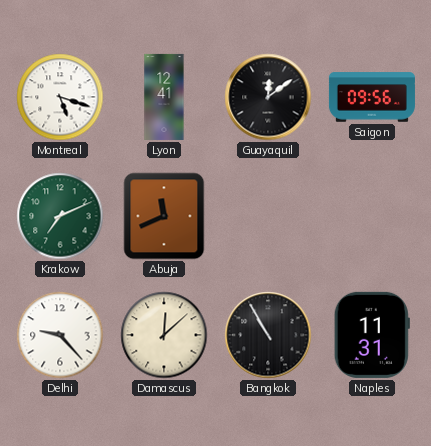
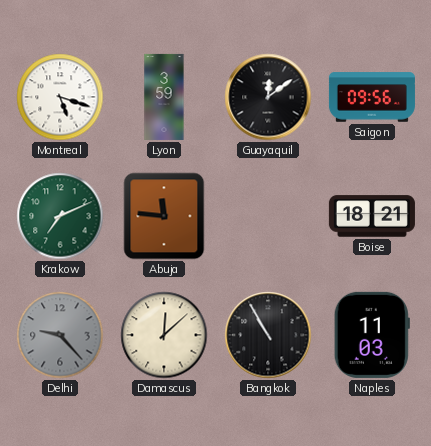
Lyon: 12:41 -> 3:59
Abuja: 11:41 -> 11:46
Boise: none -> 18:21
Delhi dial: white -> grey
Naples: 11:31 -> 11:03
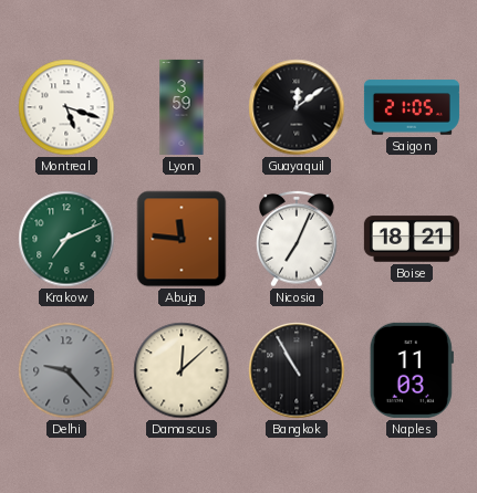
Saigon: 09:56 -> 21:05
Nicosia: none -> 7:04
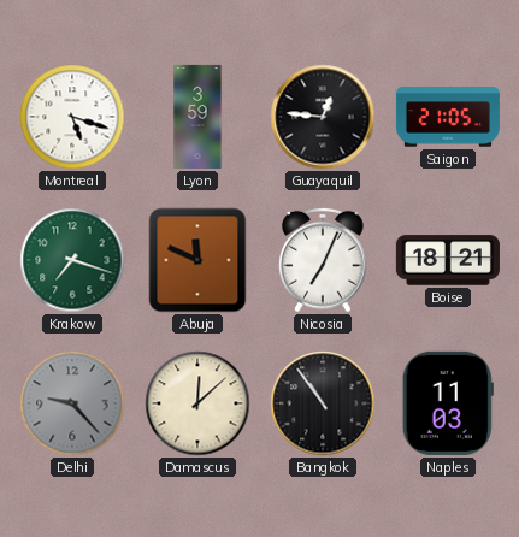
Guayaquil: 12:09 -> 12:46
Krakow: 7:11 -> 7:18
Abuja: 11:46 -> 11:49
Bangkok: 10:55 -> 10:54
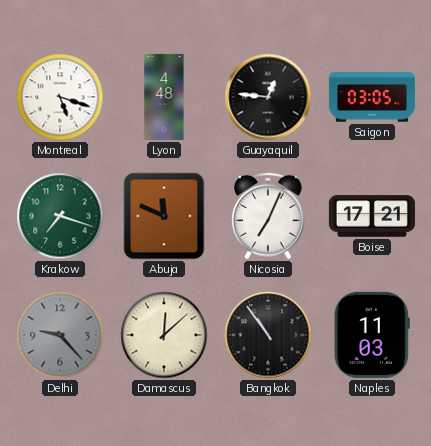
Lyon: 3:59 -> 4:48
Saigon: 21:05 -> 03:05
Boise: 18:21 -> 17:21
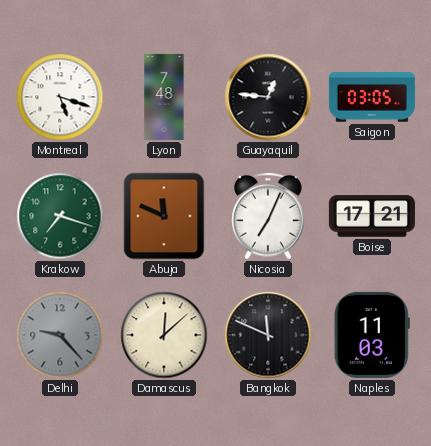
Lyon: 4:48 -> 7:48
Bangkok: 10:54 -> 11:49
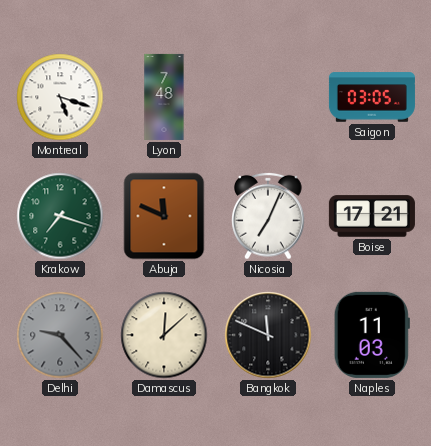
Guayaquil: 12:46 -> none
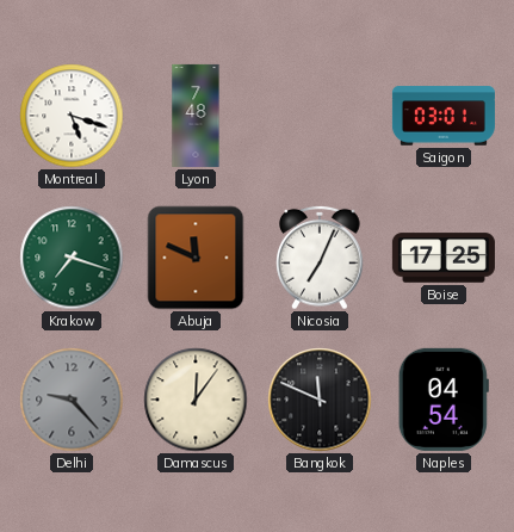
Saigon: 03:05 -> 03:01
Boise: 17:21 -> 17:25
Damascus: 12:08 -> 12:06
Naples: 11:03 -> 04:54
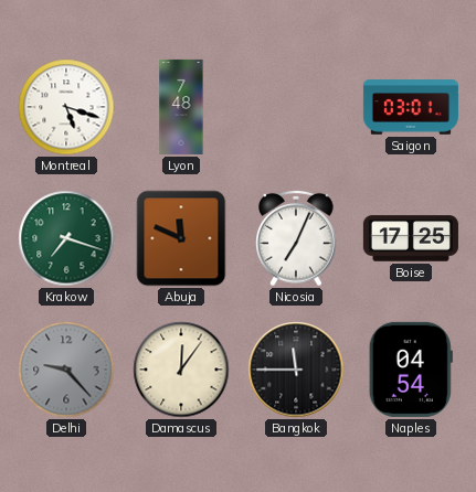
Bangkok: 11:49 -> 11:45
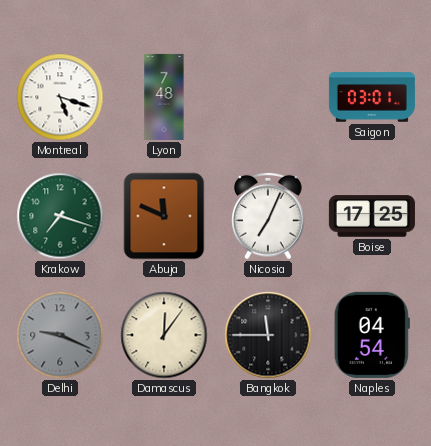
Delhi: 9:23 -> 9:19
